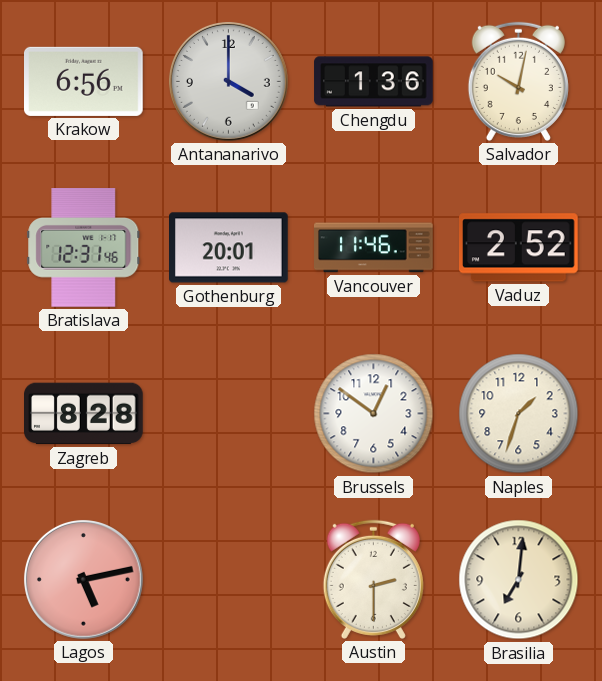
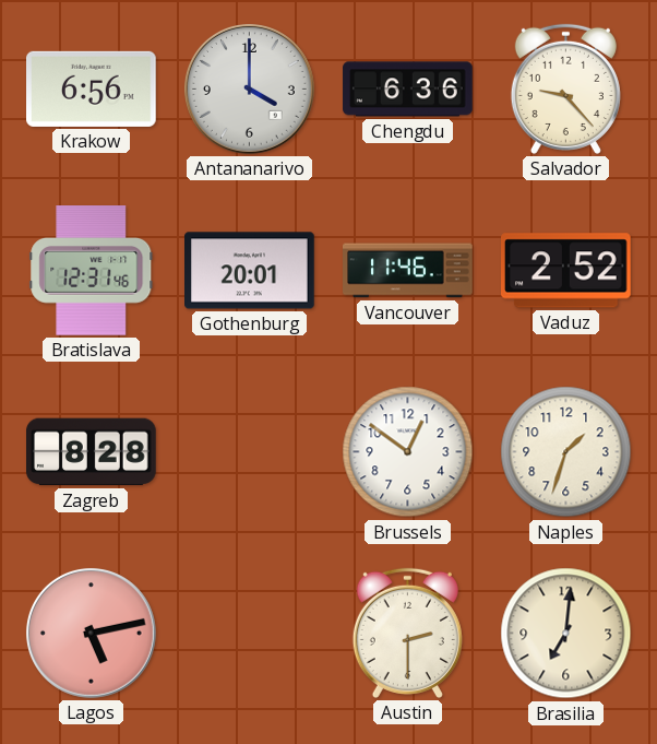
Chengdu: 1:36 -> 6:36
Salvador: 10:02 -> 9:23
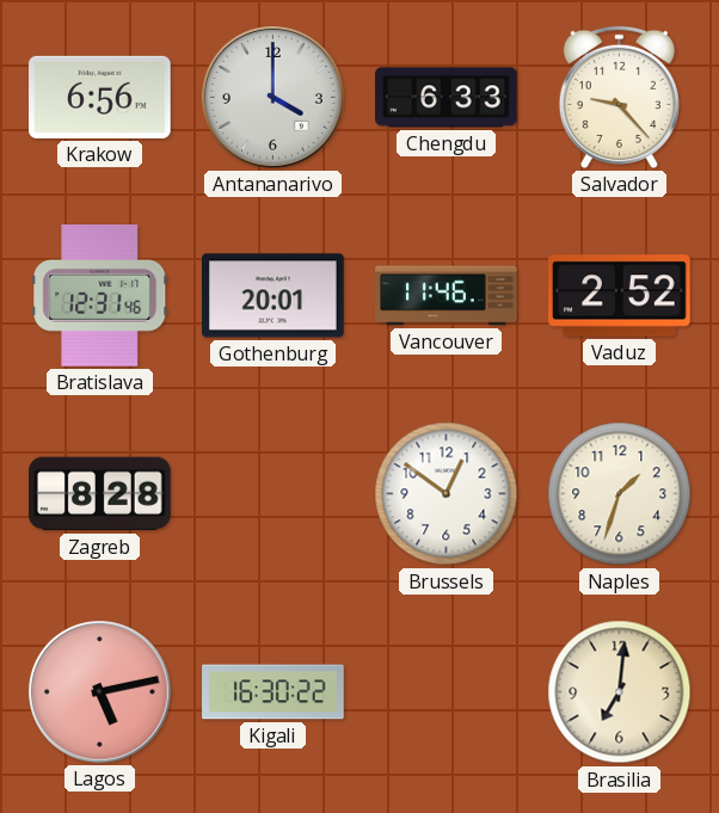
Chengdu: 6:36 -> 6:33
Kigali: none -> 16:30
Austin: 2:30 -> none
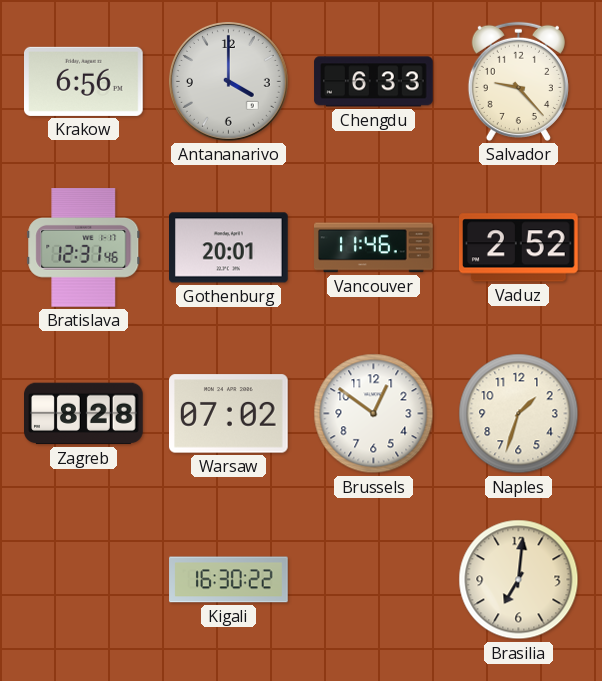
Warsaw: none -> 07:02
Lagos: 5:13 -> none
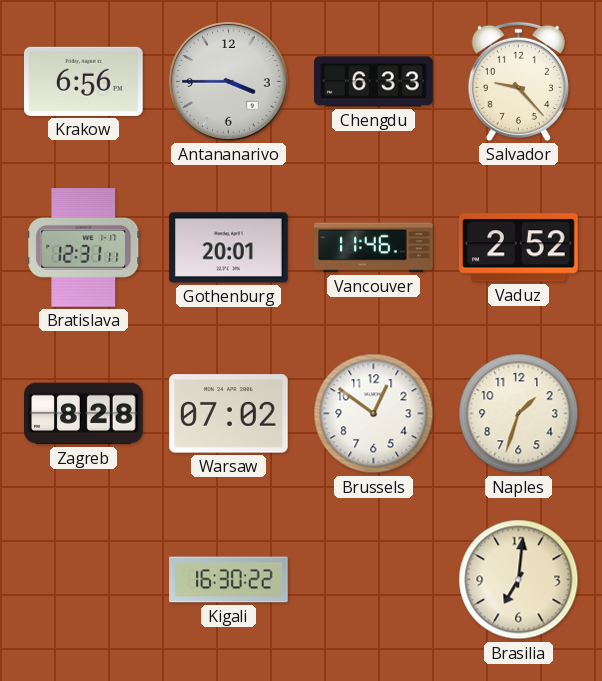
Antananarivo: 4:00 -> 3:45
Bratislava: 12:31:46 -> 12:31:11
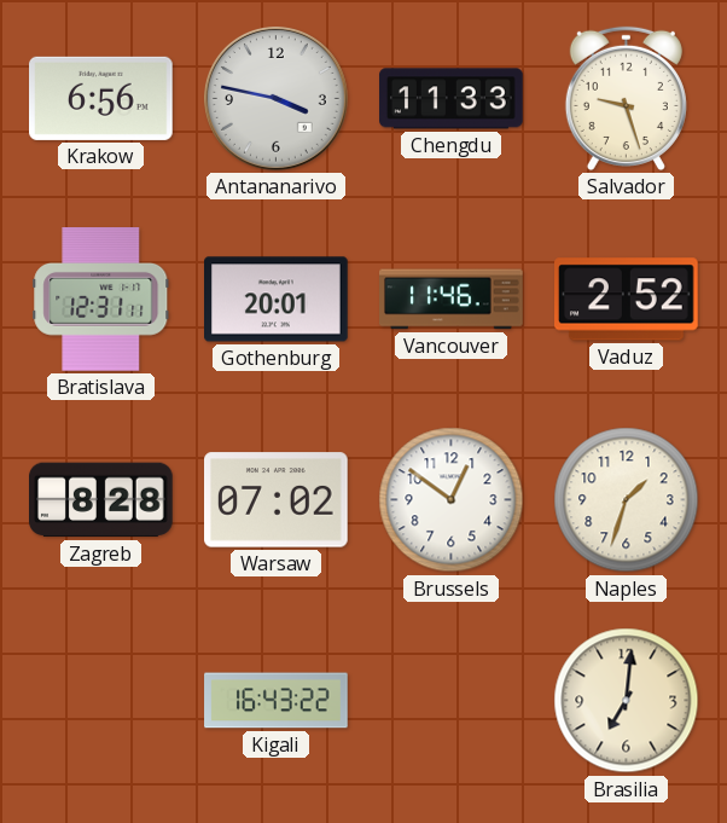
Antananarivo: 3:45 -> 3:47
Chengdu: 6:33 -> 11:33
Salvador: 9:23 -> 9:27
Kigali: 16:30 -> 16:43
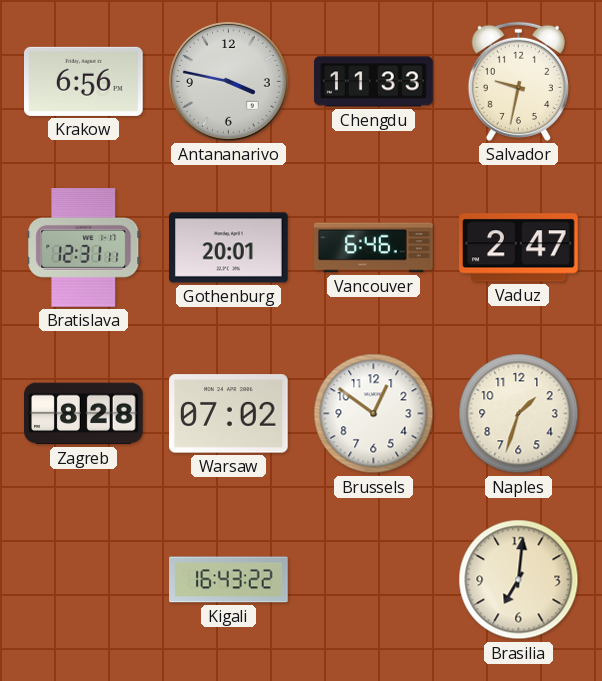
Salvador: 9:27 -> 9:32
Vancouver: 11:46 -> 6:46
Vaduz: 2:52 -> 2:47
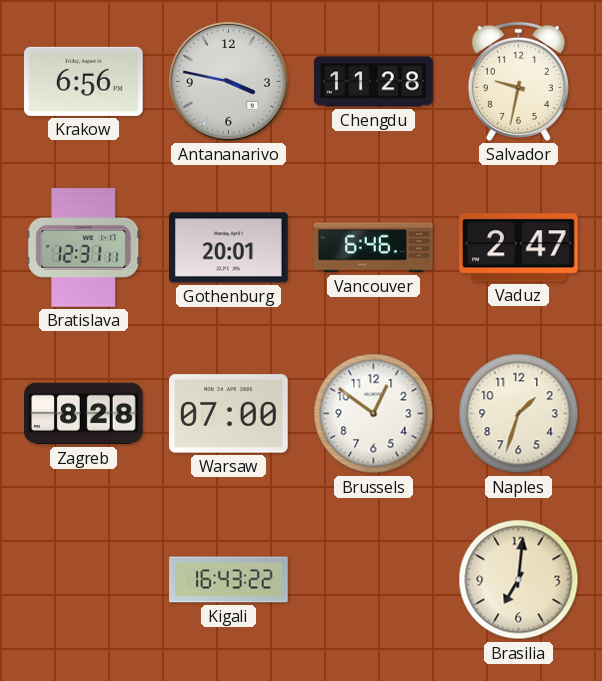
Chengdu: 11:33 -> 11:28
Warsaw: 07:02 -> 07:00
